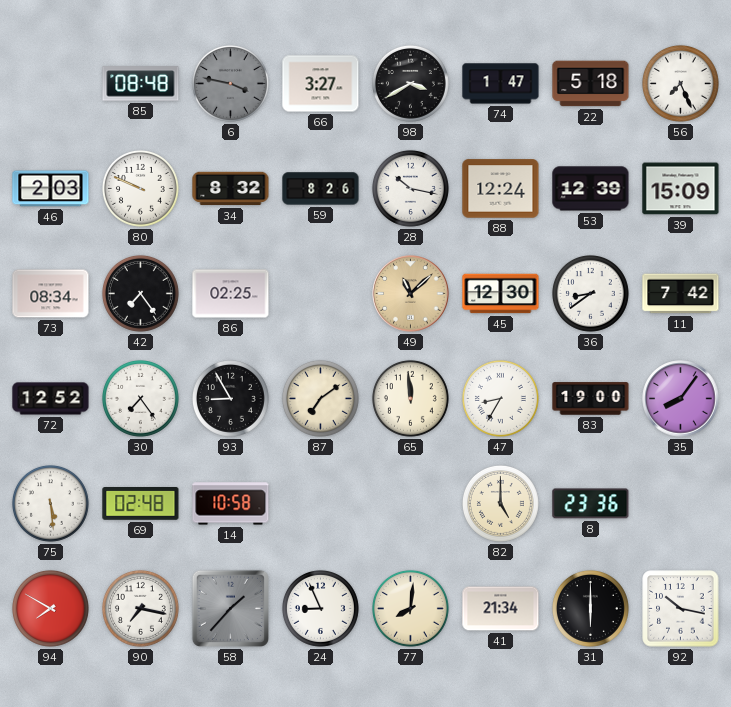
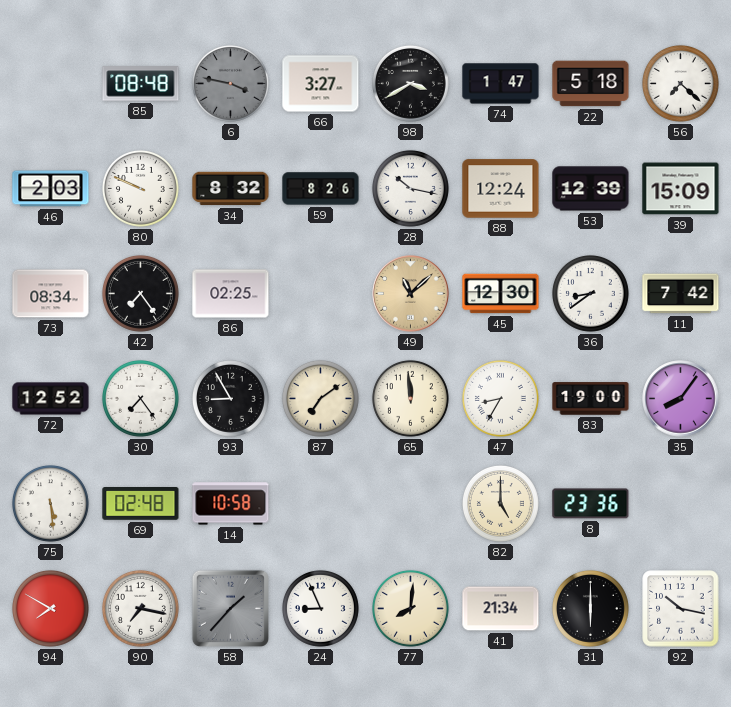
56: 7:26 -> 7:22
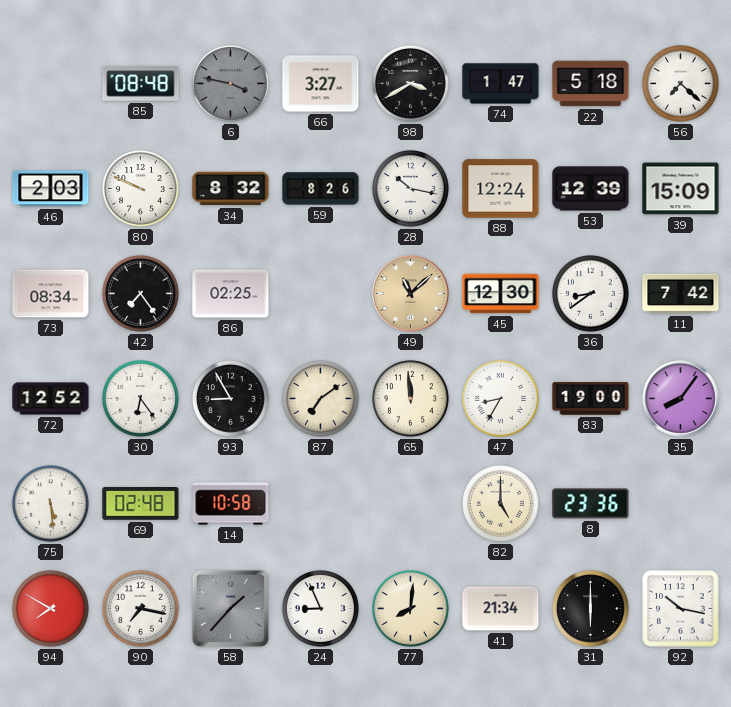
30: 7:24 -> 6:24
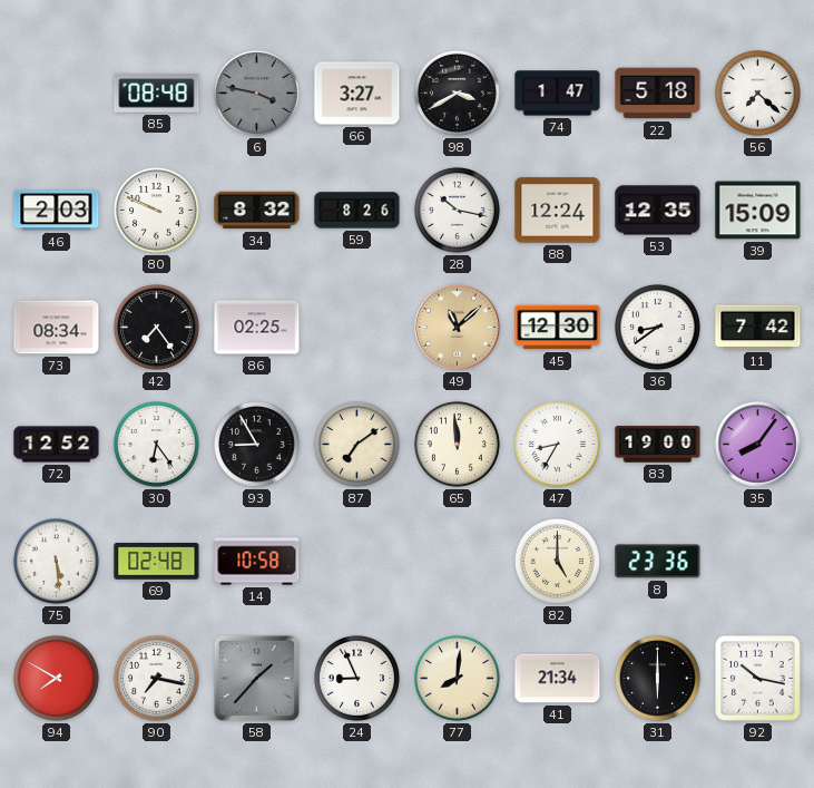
53: 12:39 -> 12:35
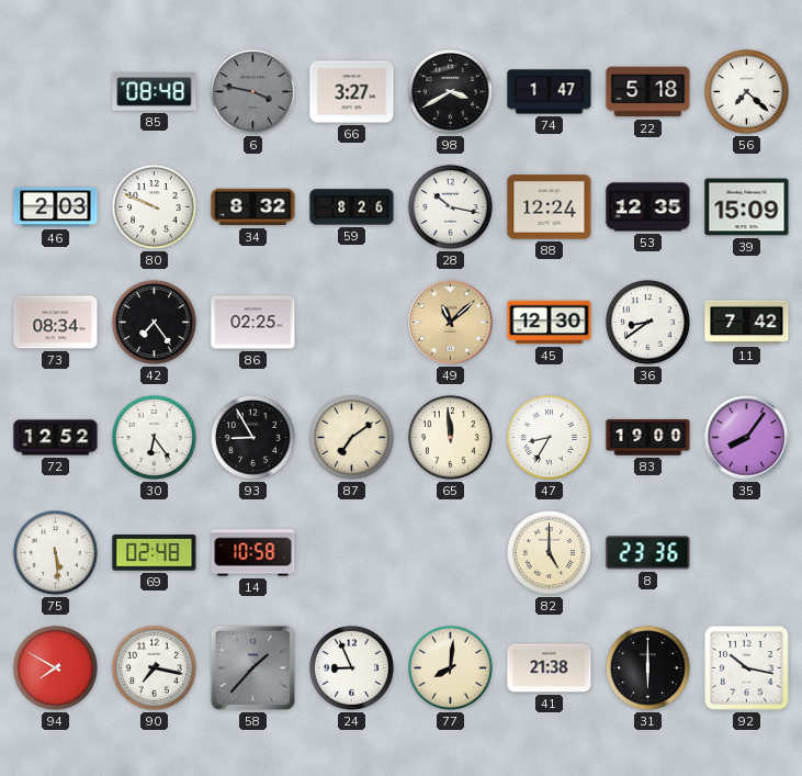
41: 21:34 -> 21:38
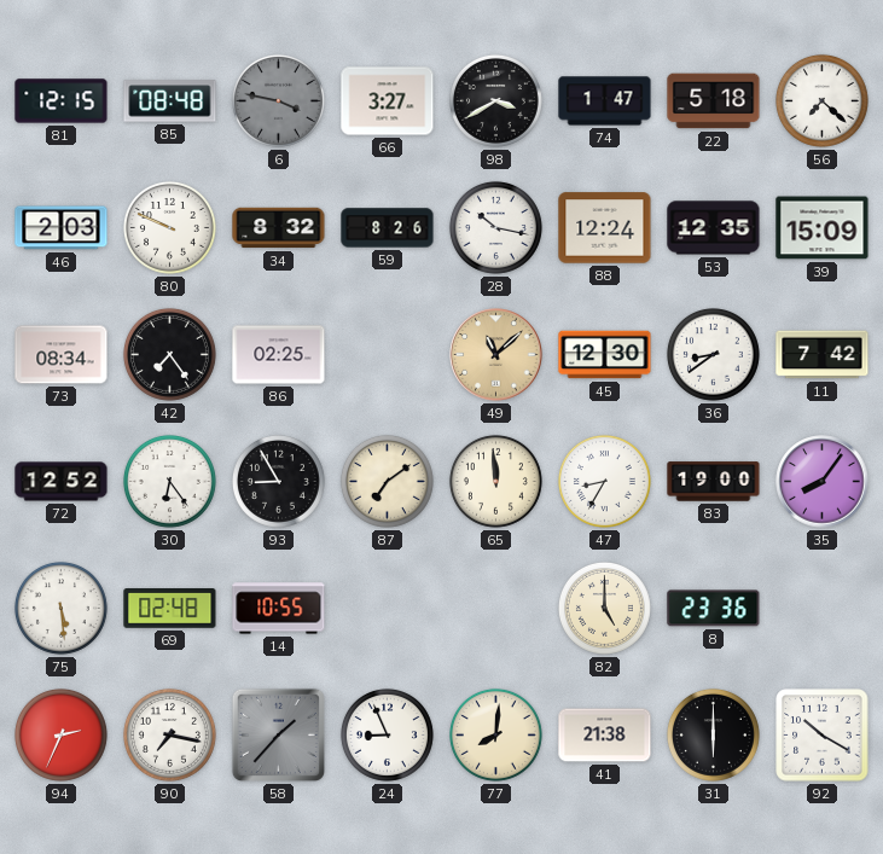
81: none -> 12:15
14: 10:58 -> 10:55
94: 7:50 -> 2:34
92: 10:17 -> 10:20
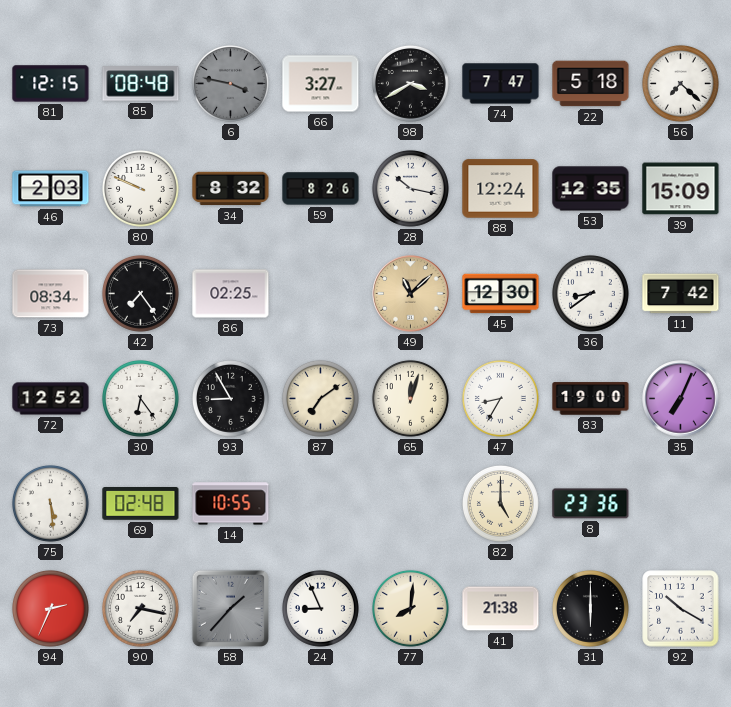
74: 1:47 -> 7:47
65: 11:59 -> 12:03
35: 8:06 -> 7:04
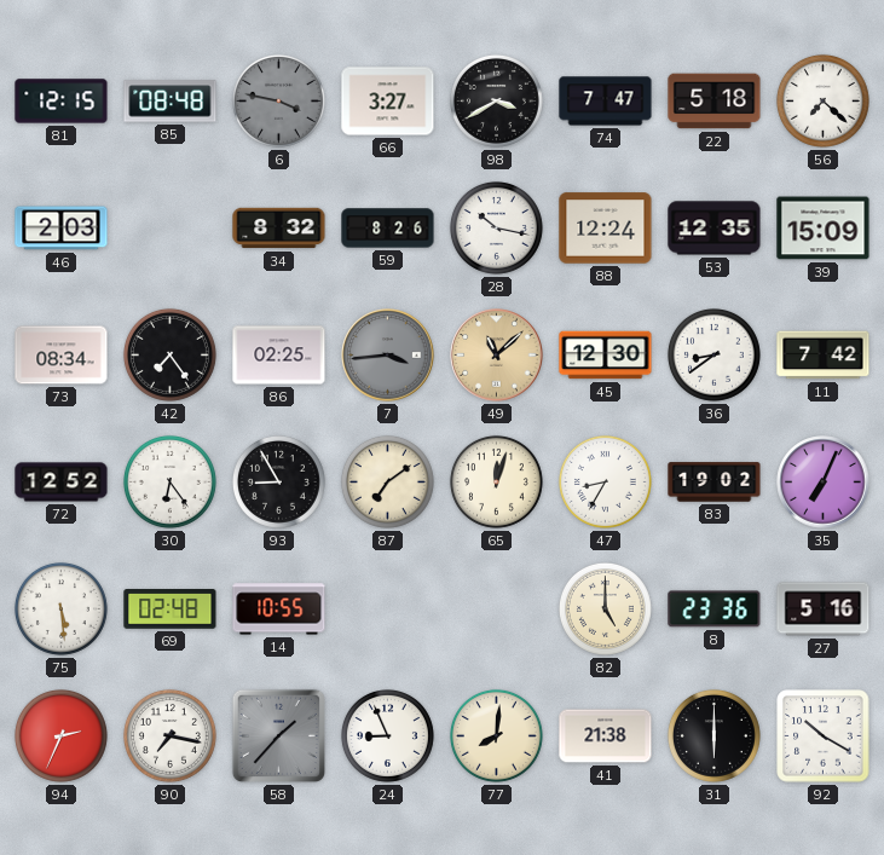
80: 9:49 -> none
7: none -> 3:44
83: 19:00 -> 19:02
27: none -> 5:16
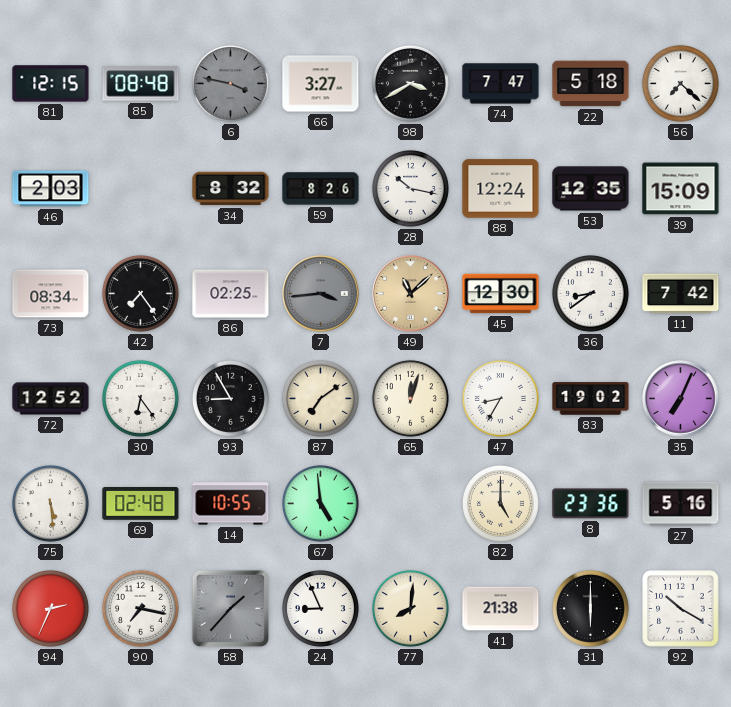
67: none -> 4:59
